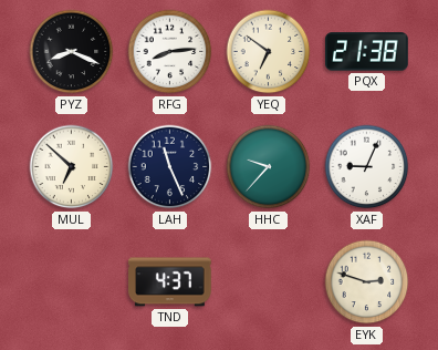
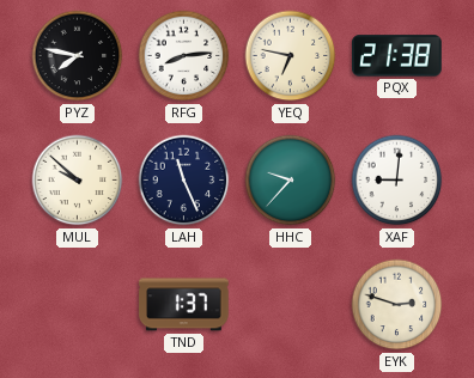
PYZ: 8:19 -> 7:47
YEQ: 6:51 -> 6:47
MUL: 6:52 -> 9:52
XAF: 9:04 -> 9:01
TND: 4:37 -> 1:37
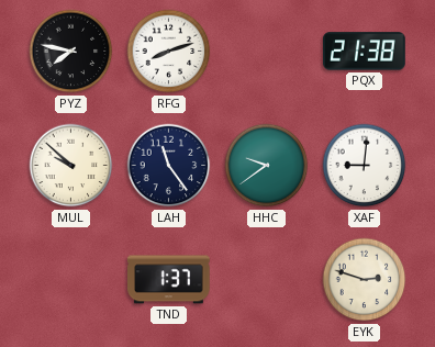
RFG: 8:14 -> 8:12
YEQ: 6:47 -> none
LAH: 11:26 -> 11:24
HHC: 9:37 -> 9:39
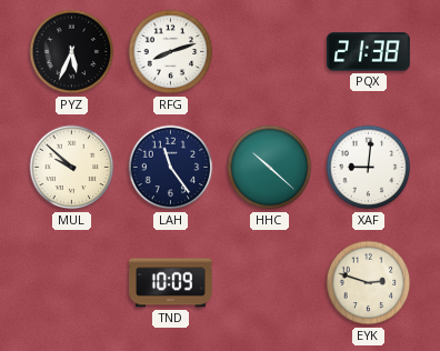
PYZ: 7:47 -> 5:34
HHC: 9:39 -> 10:22
TND: 1:37 -> 10:09
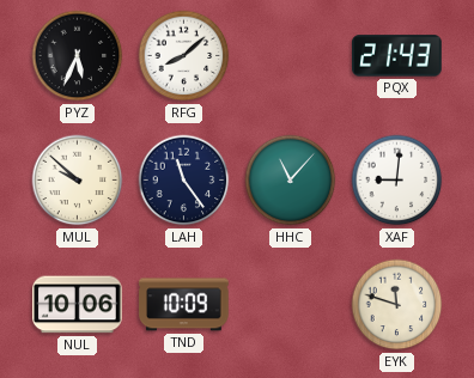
RFG: 8:12 -> 8:08
PQX: 21:38 -> 21:43
HHC: 10:22 -> 11:07
NUL: none -> 10:06
EYK: 2:48 -> 11:48
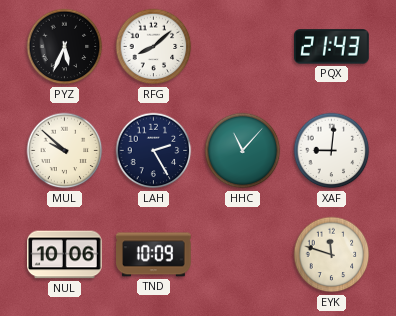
LAH: 11:24 -> 2:25
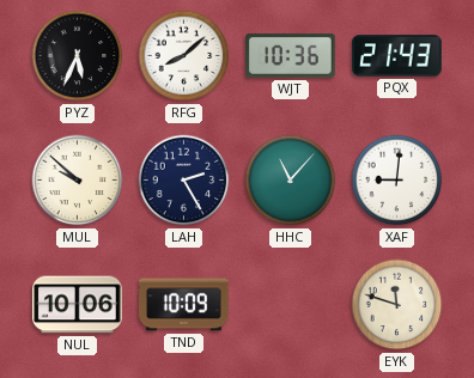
WJT: none -> 10:36
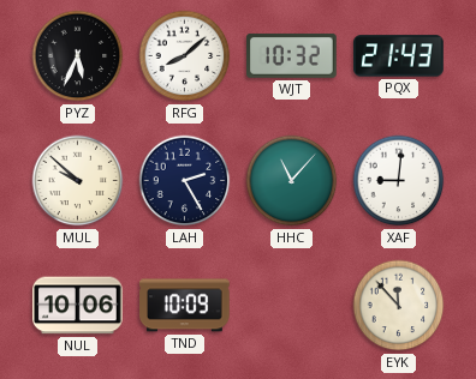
WJT: 10:36 -> 10:32
EYK: 11:48 -> 11:53
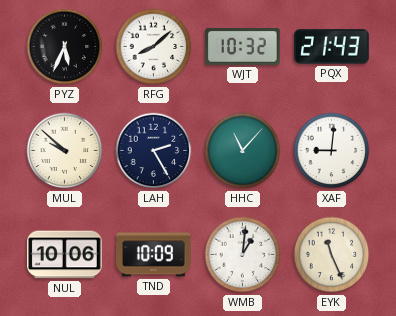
WMB: none -> 1:01
EYK: 11:53 -> 11:26
